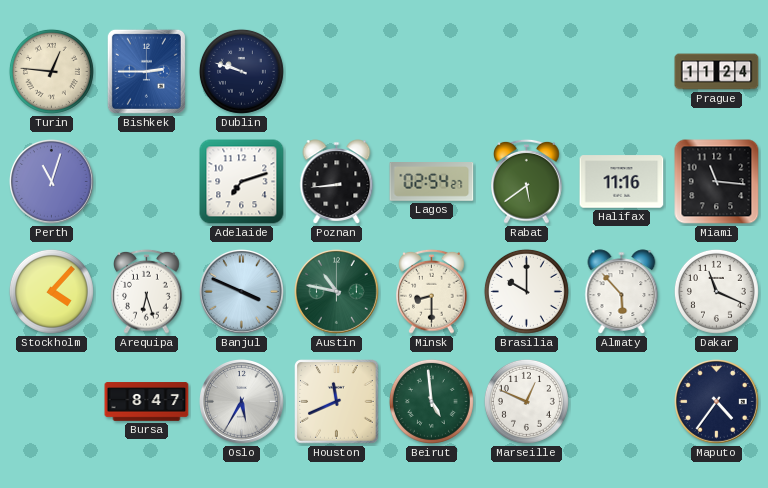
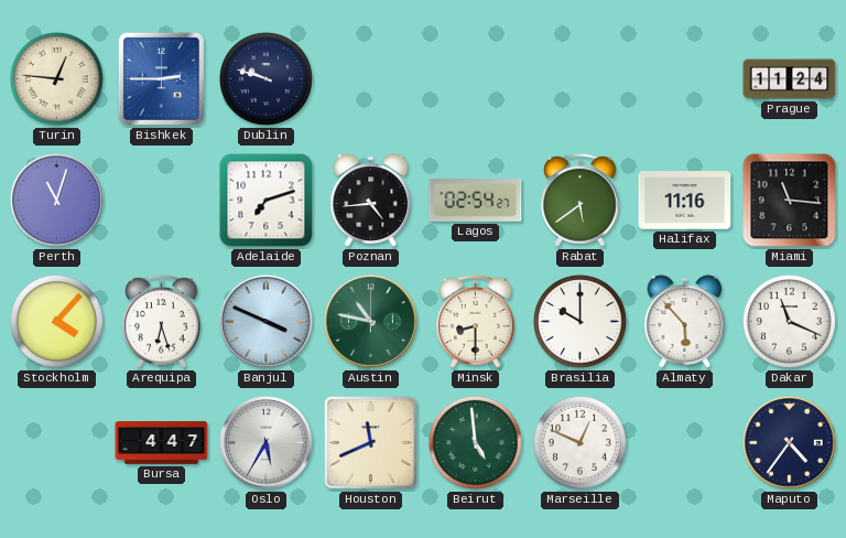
Poznan: 8:44 -> 4:44
Bursa: 8:47 -> 4:47
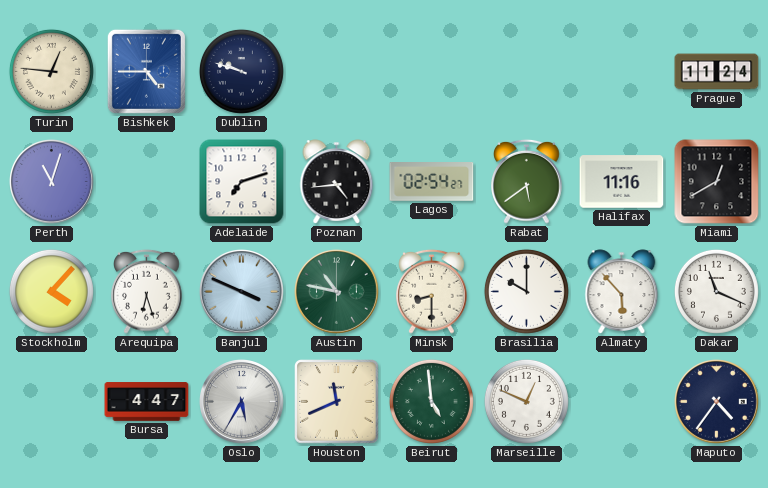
Bishkek: 2:45 -> 4:45
Miami: 11:16 -> 12:40
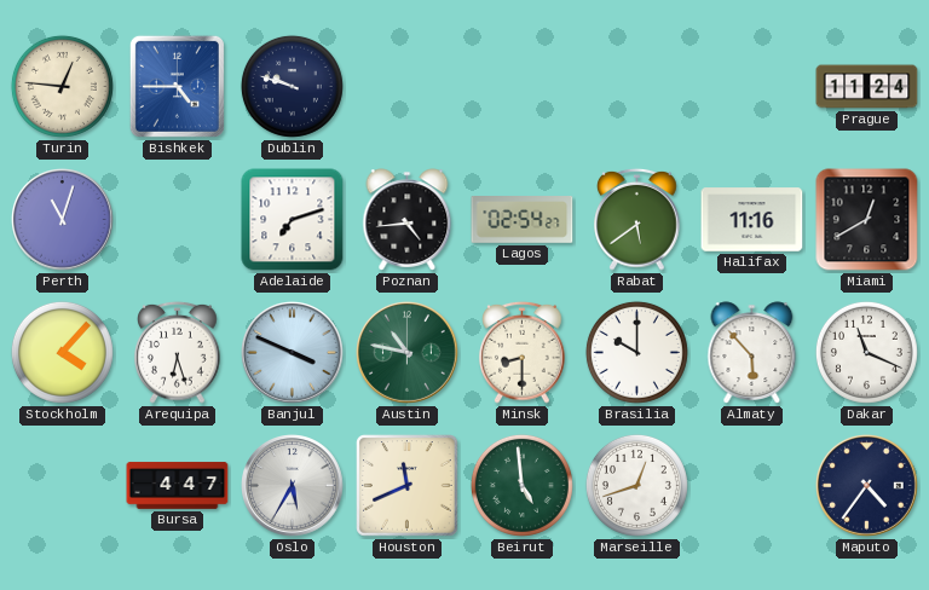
Marseille: 12:49 -> 12:42
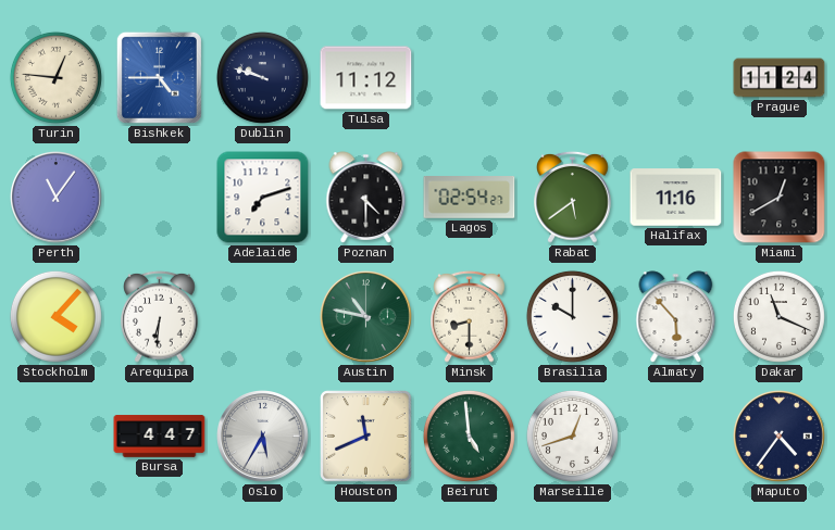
Tulsa: none -> 11:12
Perth: 11:03 -> 11:06
Poznan: 4:44 -> 4:30
Arequipa: 6:27 -> 6:31
Banjul: 3:49 -> none
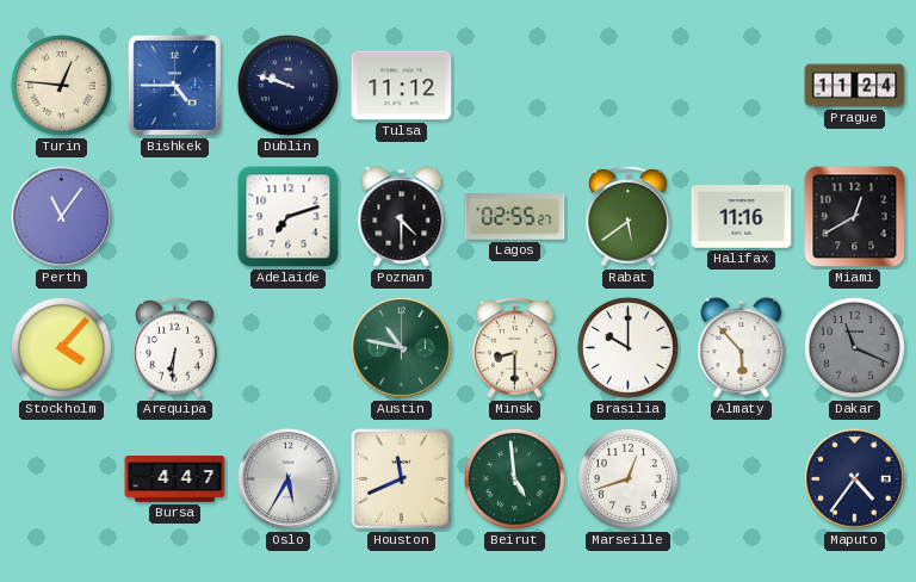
Lagos: 02:54 -> 02:55
Dakar dial: white -> grey
